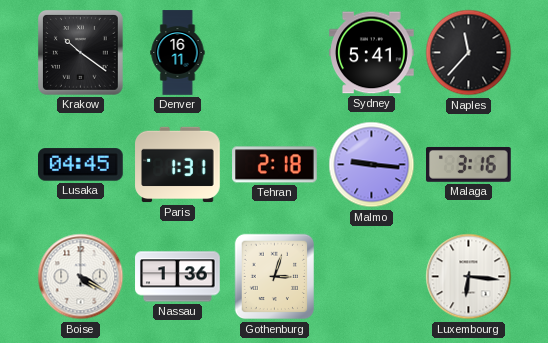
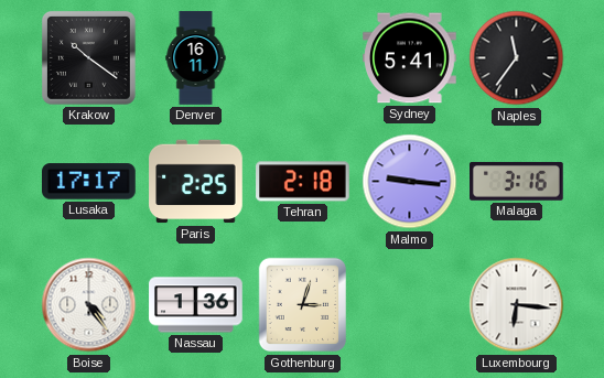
Naples: 11:37 -> 11:36
Lusaka: 04:45 -> 17:17
Paris: 1:31 -> 2:25
Boise: 4:20 -> 4:24
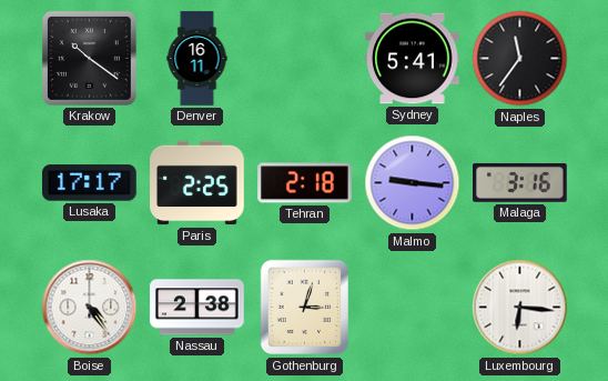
Nassau: 1:36 -> 2:38
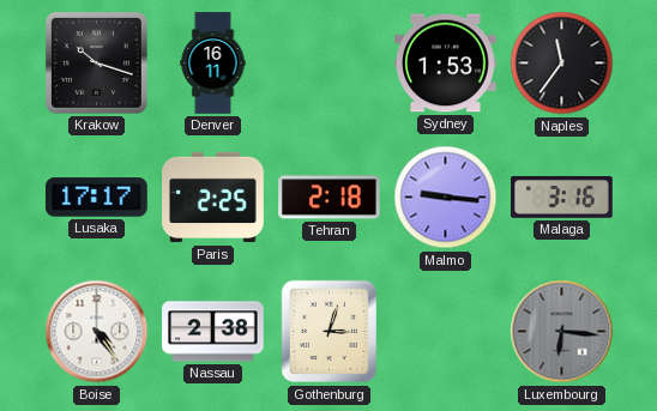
Krakow: 10:21 -> 10:18
Sydney: 5:41 -> 1:53
Luxembourg dial: white -> grey
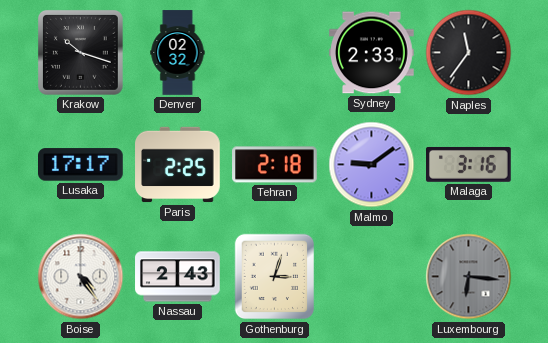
Denver: 16:11 -> 02:32
Sydney: 1:53 -> 2:33
Malmo: 9:16 -> 9:09
Nassau: 2:38 -> 2:43
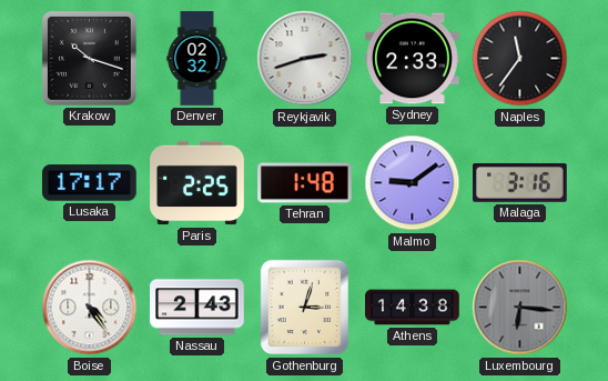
Reykjavik: none -> 2:42
Tehran: 2:18 -> 1:48
Athens: none -> 14:38
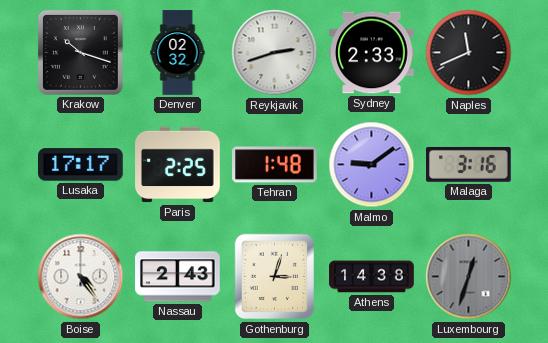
Naples: 11:36 -> 11:41
Luxembourg: 6:16 -> 12:33
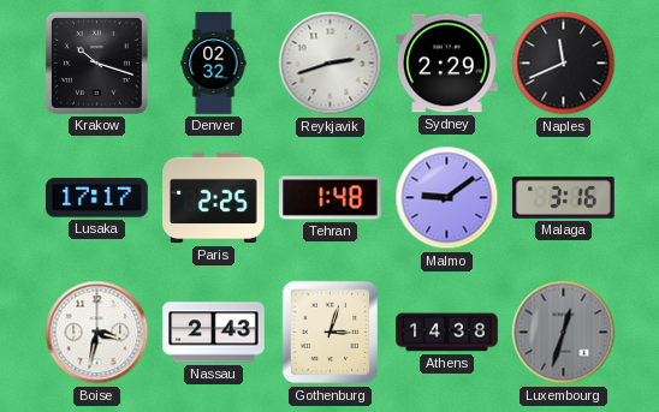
Sydney: 2:33 -> 2:29
Boise: 4:24 -> 3:32
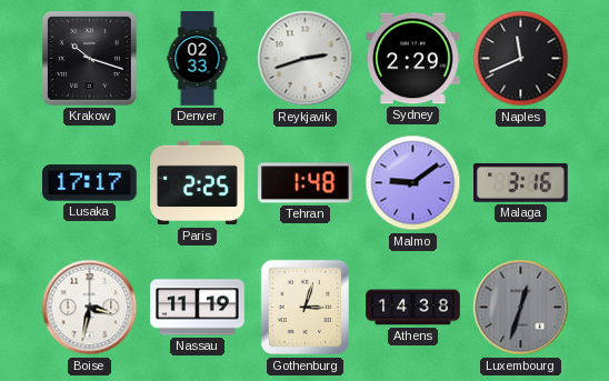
Denver: 02:32 -> 02:33
Nassau: 2:43 -> 11:19
